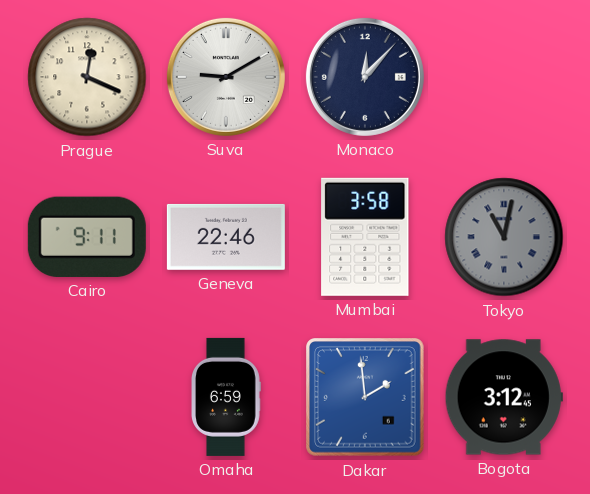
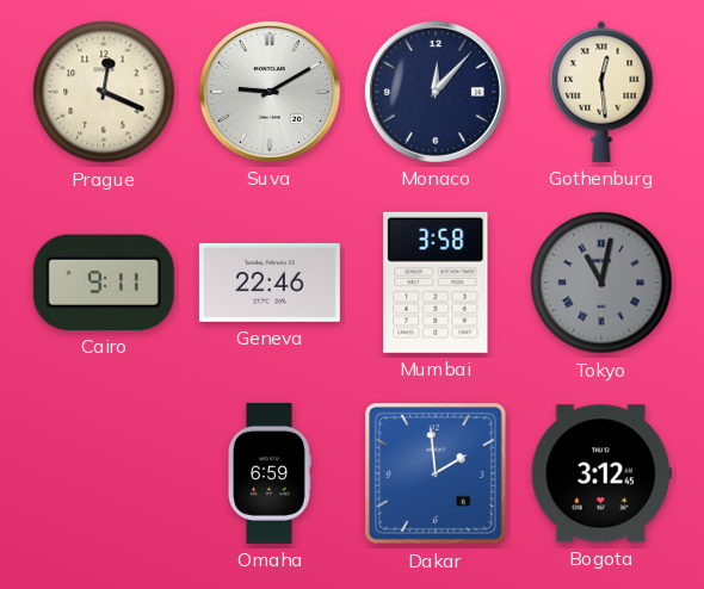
Gothenburg: none -> 12:29
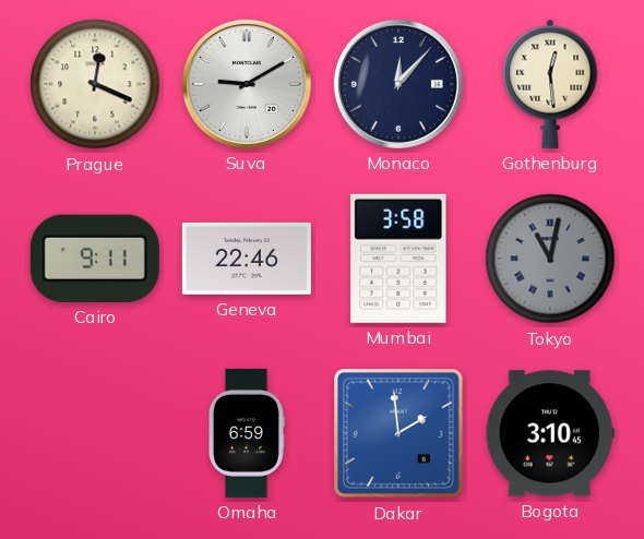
Bogota: 3:12 -> 3:10
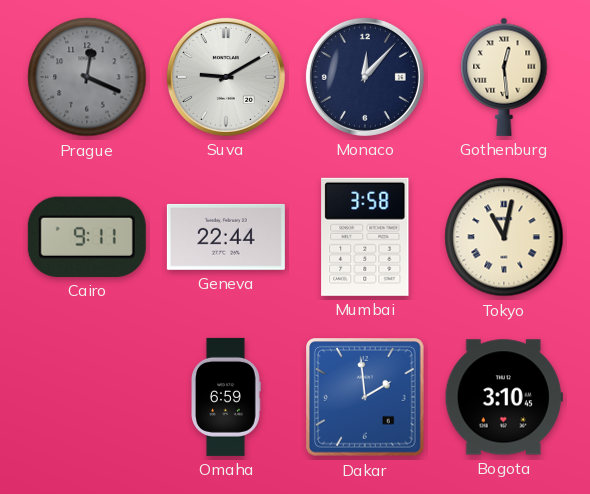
Prague dial: cream -> grey
Geneva: 22:46 -> 22:44
Tokyo dial: grey -> cream
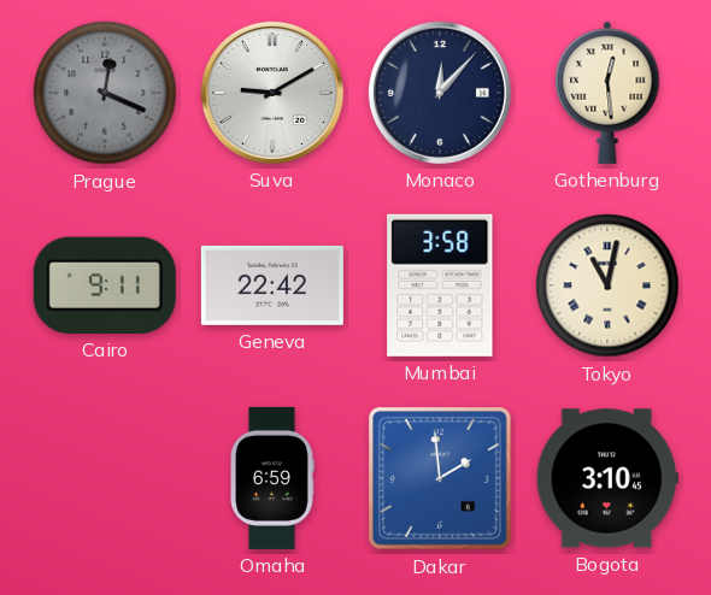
Geneva: 22:44 -> 22:42
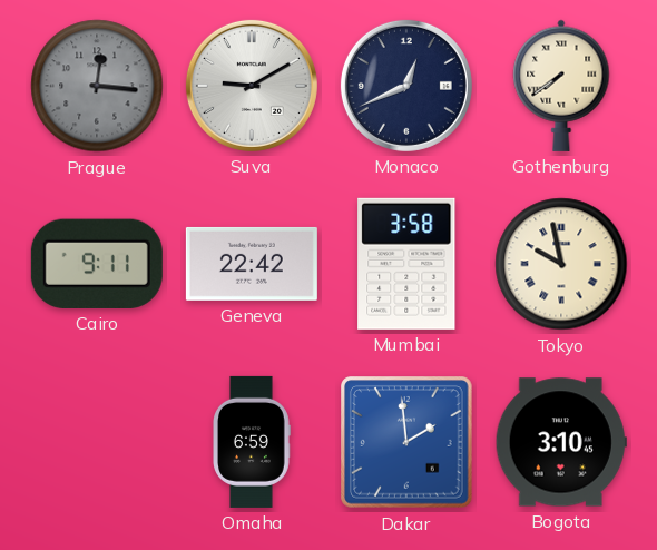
Prague: 12:19 -> 12:16
Monaco: 12:07 -> 12:41
Gothenburg: 12:29 -> 7:39
Tokyo: 11:02 -> 9:58
